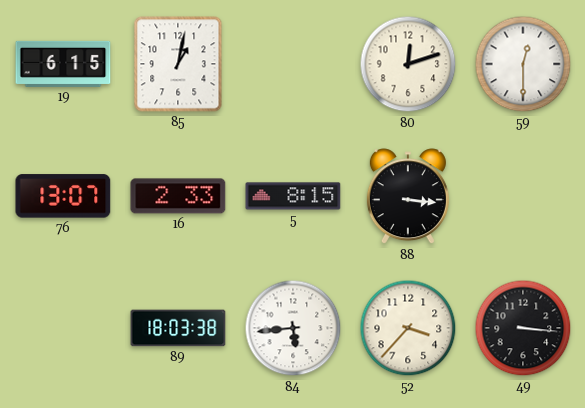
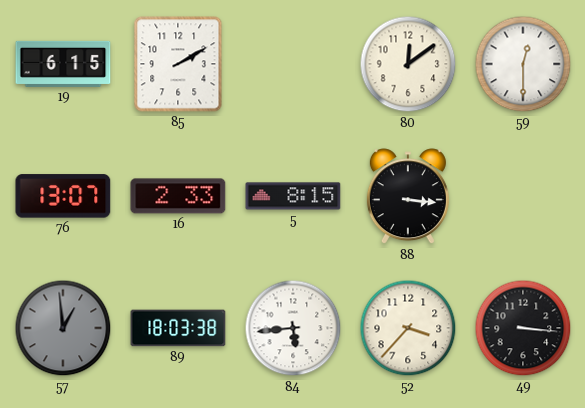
85: 1:02 -> 2:10
80: 12:12 -> 12:09
57: none -> 12:59
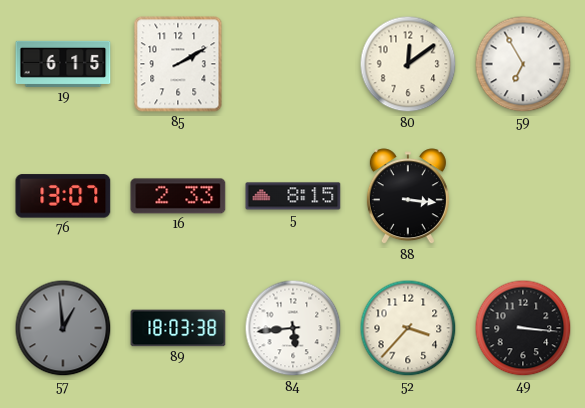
59: 12:30 -> 6:55
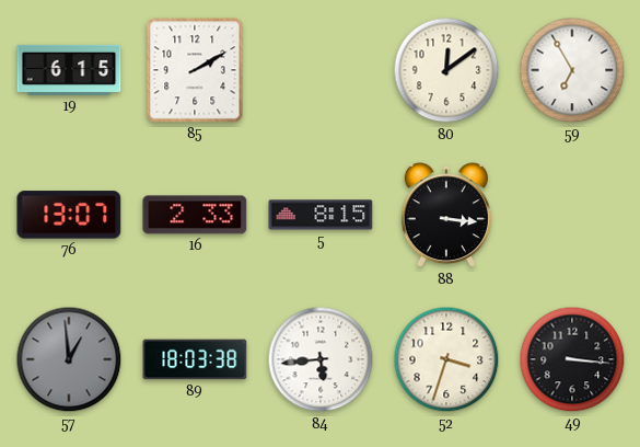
52: 3:37 -> 3:33
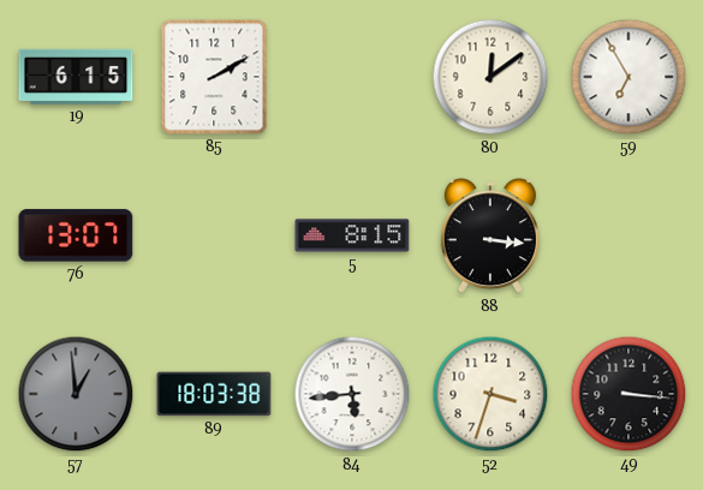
16: 2:33 -> none
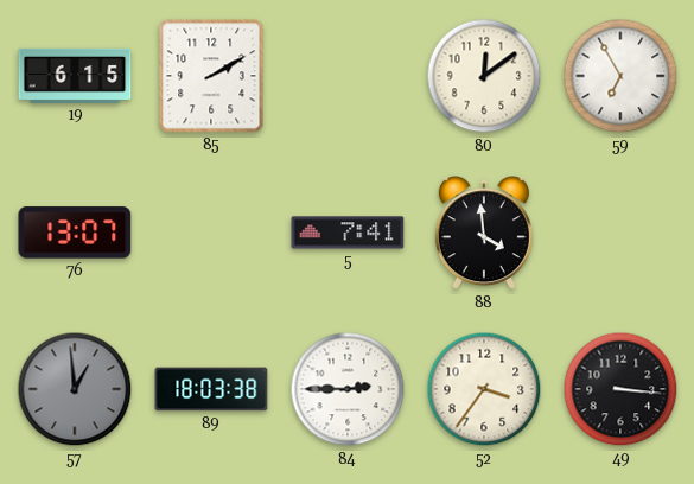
5: 8:15 -> 7:41
88: 3:16 -> 3:59
84: 5:44 -> 2:45
52: 3:33 -> 3:36
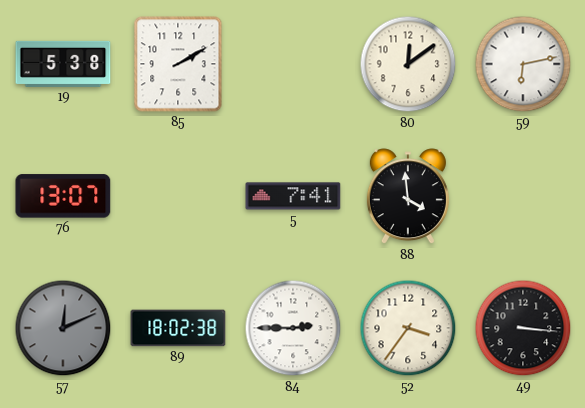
19: 6:15 -> 5:38
59: 6:55 -> 6:13
57: 12:59 -> 12:11
89: 18:03 -> 18:02
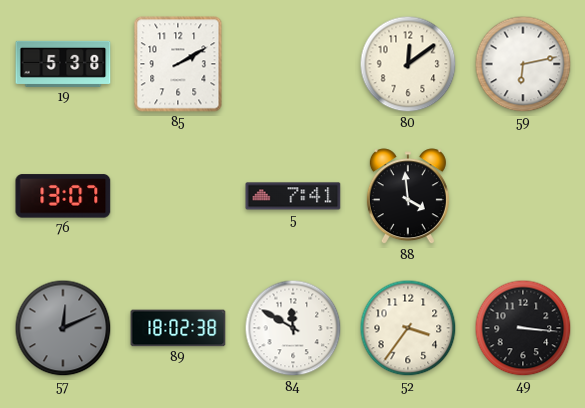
84: 2:45 -> 11:50
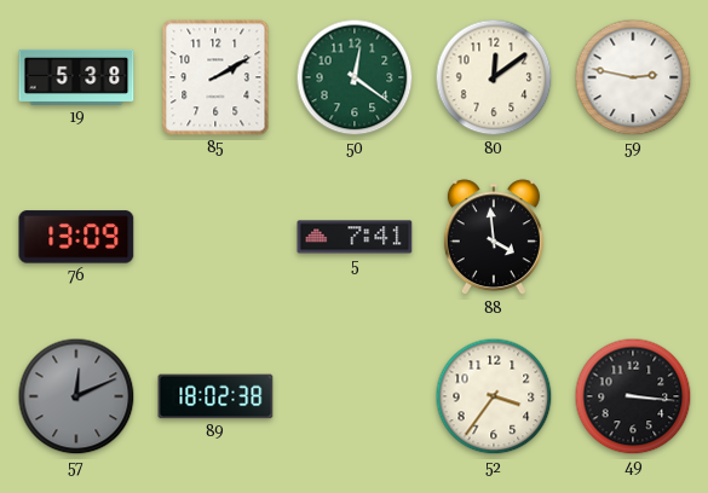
50: none -> 12:21
59: 6:13 -> 2:47
76: 13:07 -> 13:09
84: 11:50 -> none
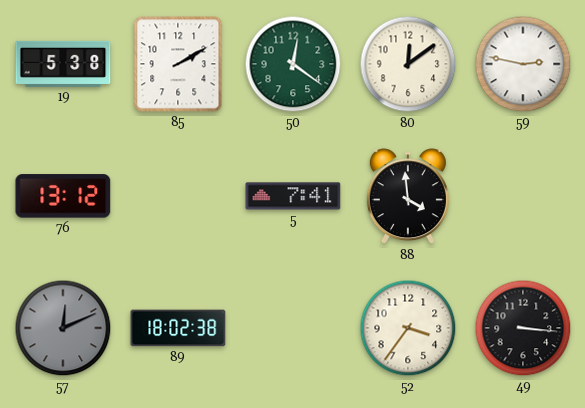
76: 13:09 -> 13:12
